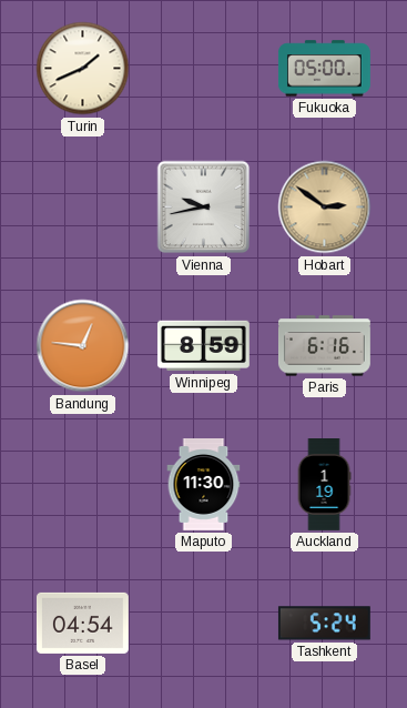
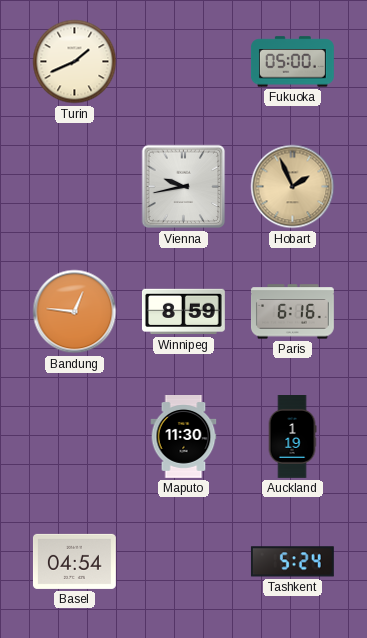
Hobart: 2:51 -> 1:56
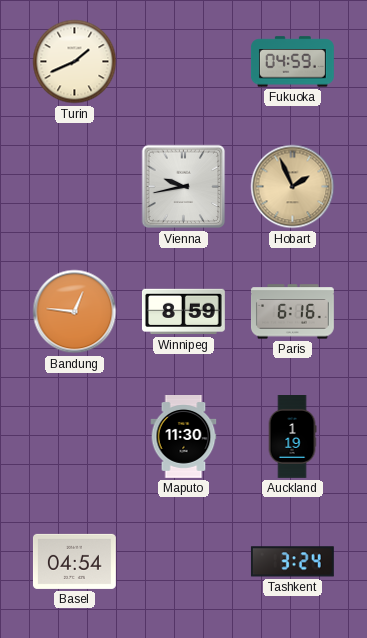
Fukuoka: 05:00 -> 04:59
Tashkent: 5:24 -> 3:24
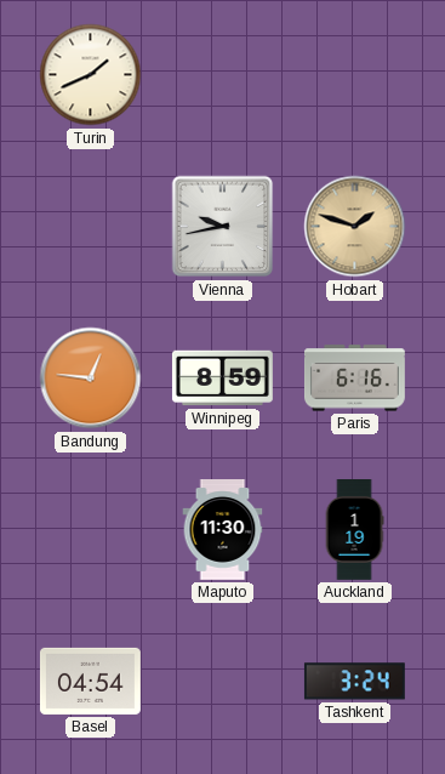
Fukuoka: 04:59 -> none
Hobart: 1:56 -> 1:48
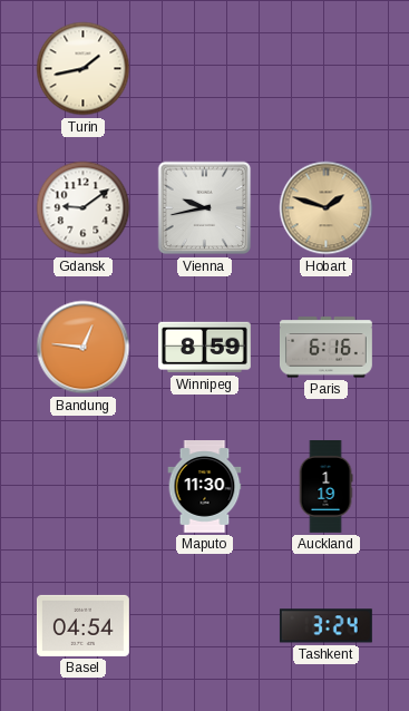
Turin: 1:41 -> 1:43
Gdansk: none -> 9:09
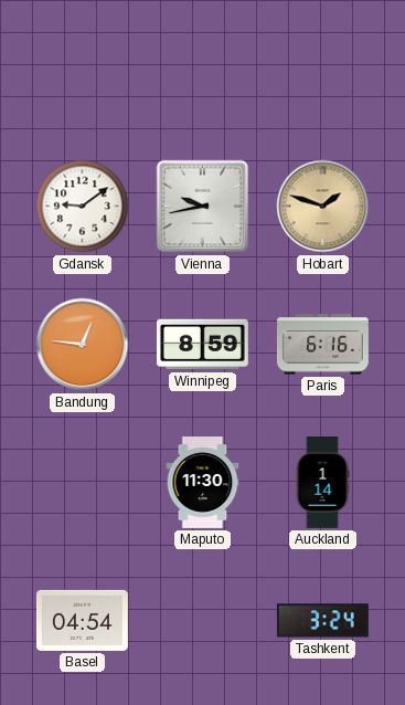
Turin: 1:43 -> none
Auckland: 1:19 -> 1:14
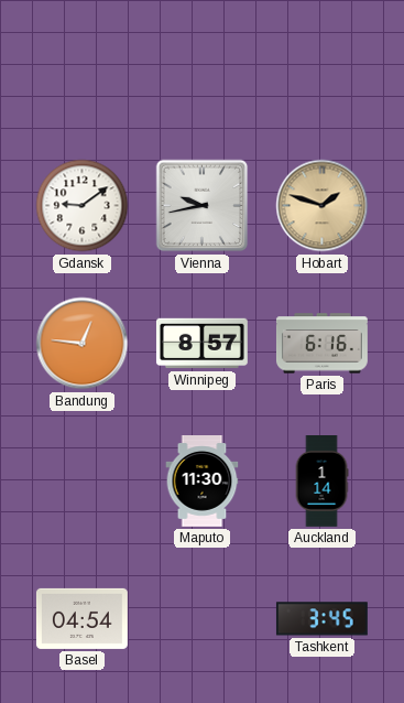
Winnipeg: 8:59 -> 8:57
Tashkent: 3:24 -> 3:45
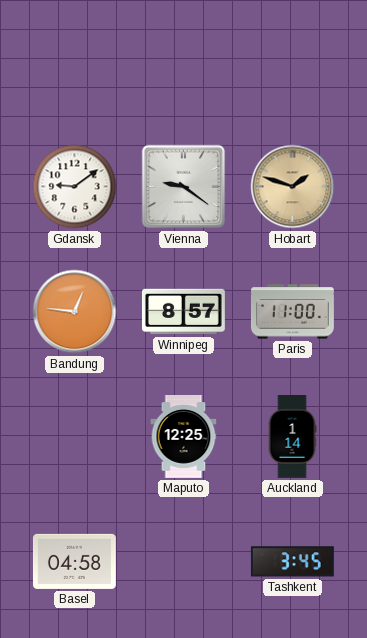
Vienna: 9:43 -> 9:21
Paris: 6:16 -> 11:00
Maputo: 11:30 -> 12:25
Basel: 04:54 -> 04:58
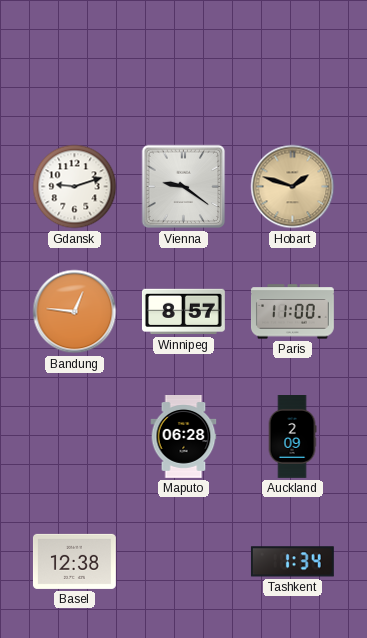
Gdansk: 9:09 -> 9:12
Maputo: 12:25 -> 06:28
Auckland: 1:14 -> 2:09
Basel: 04:58 -> 12:38
Tashkent: 3:45 -> 1:34
